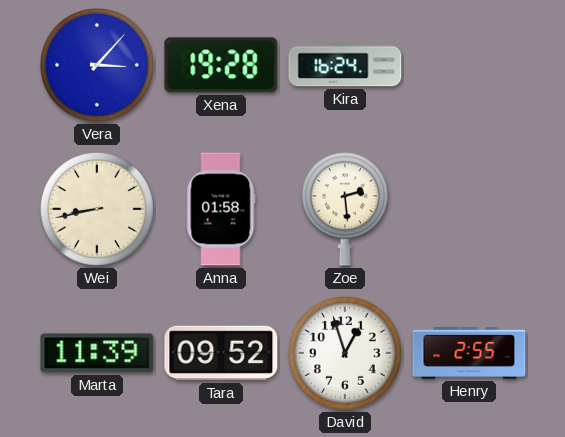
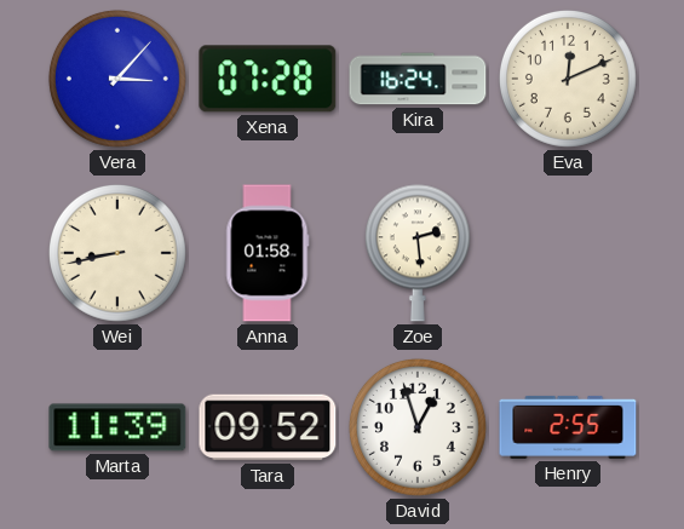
Xena: 19:28 -> 07:28
Eva: none -> 12:11
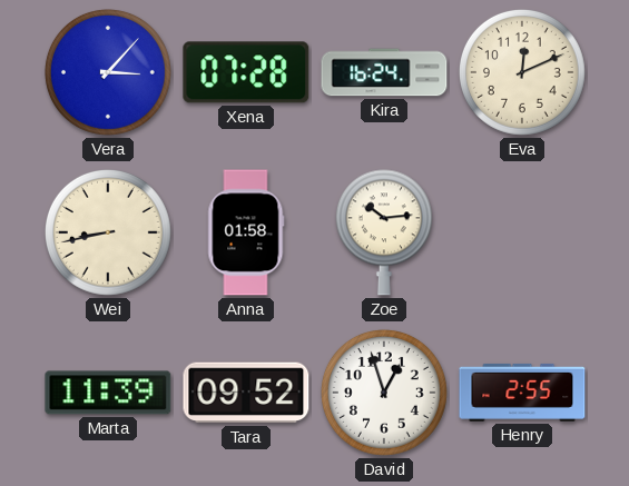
Zoe: 2:29 -> 10:14
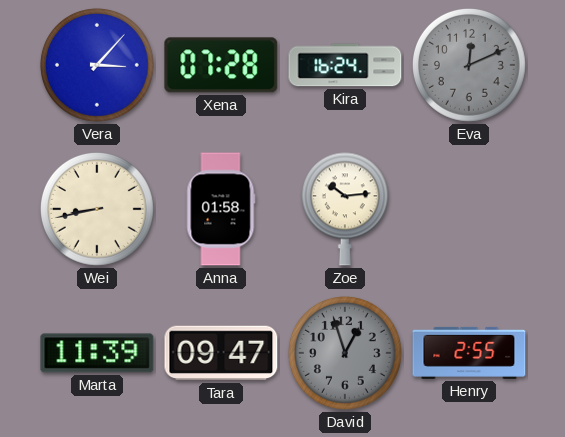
Eva dial: cream -> grey
Tara: 09:52 -> 09:47
David dial: white -> grey
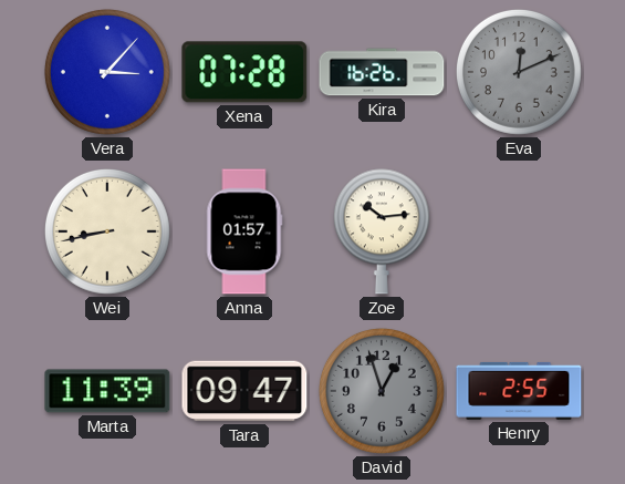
Kira: 16:24 -> 16:26
Anna: 01:58 -> 01:57
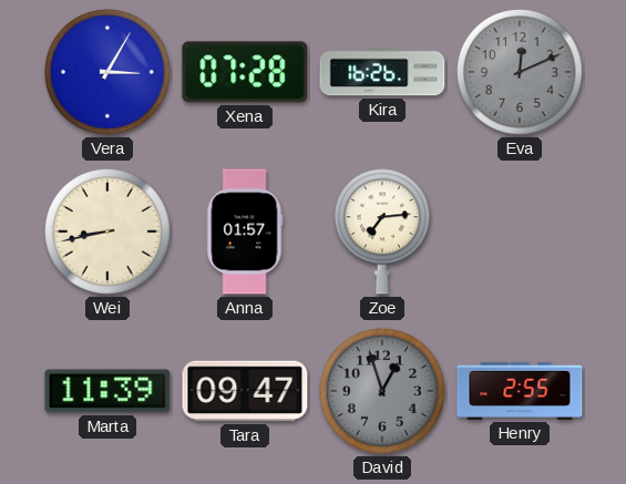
Vera: 3:07 -> 3:05
Zoe: 10:14 -> 7:14
